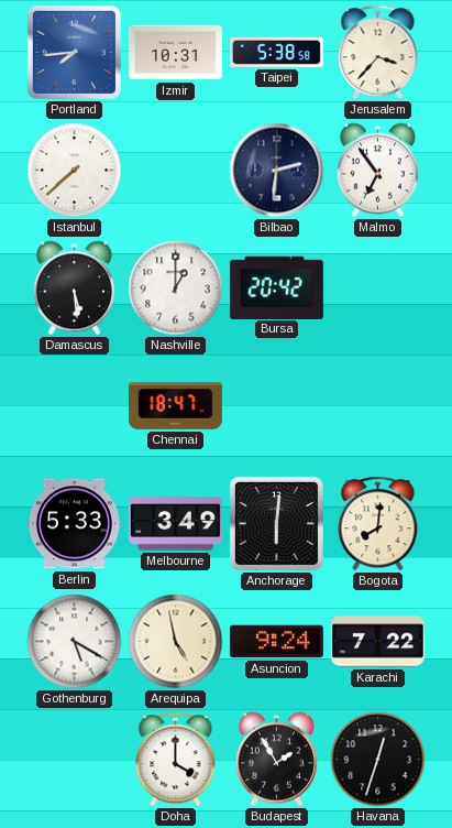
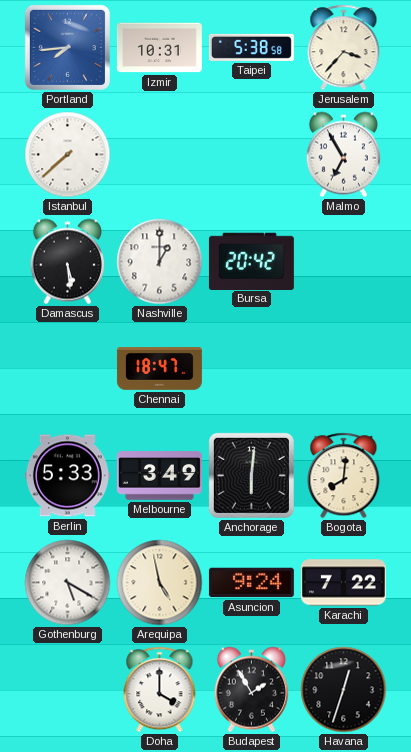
Bilbao: 2:31 -> none
Malmo: 6:54 -> 6:55
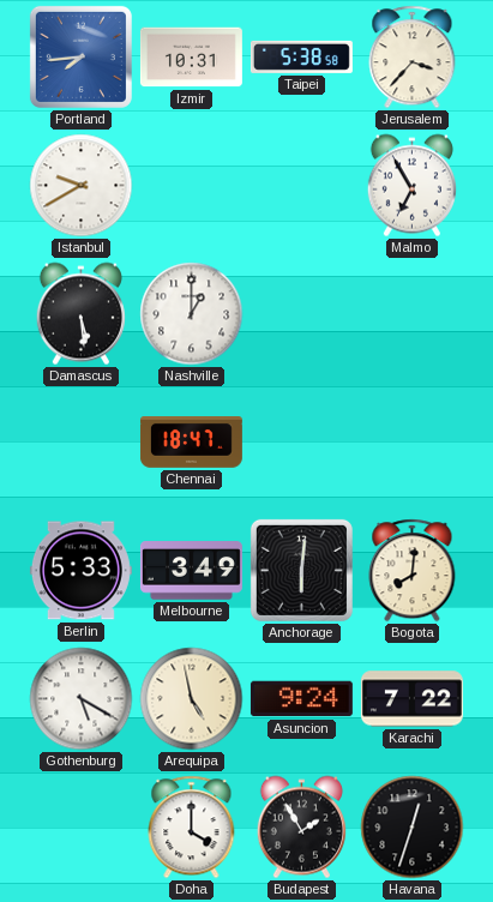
Istanbul: 7:38 -> 9:40
Bursa: 20:42 -> none
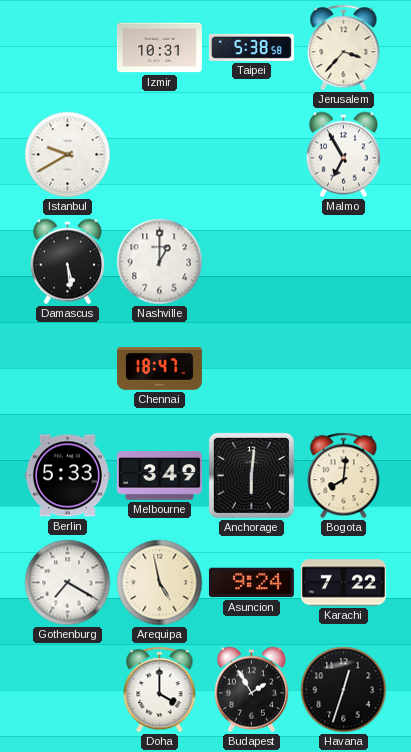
Portland: 7:44 -> none
Gothenburg: 5:20 -> 7:20
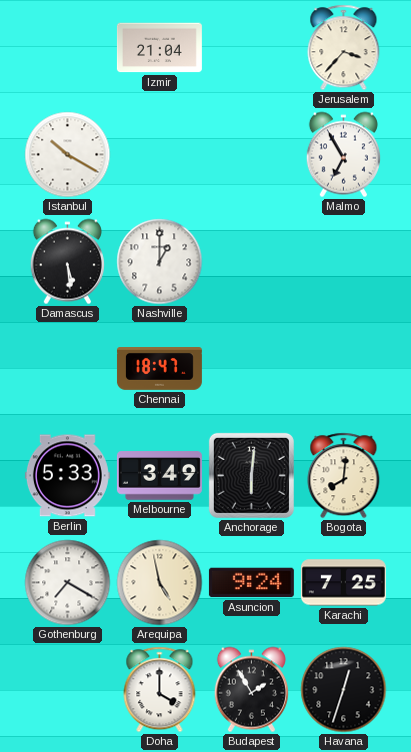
Izmir: 10:31 -> 21:04
Taipei: 5:38 -> none
Istanbul: 9:40 -> 10:20
Karachi: 7:22 -> 7:25
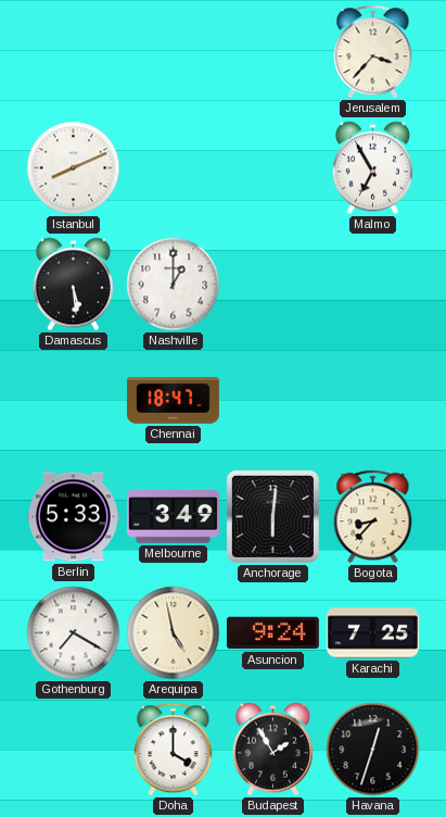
Izmir: 21:04 -> none
Istanbul: 10:20 -> 8:11
Bogota: 8:01 -> 8:37
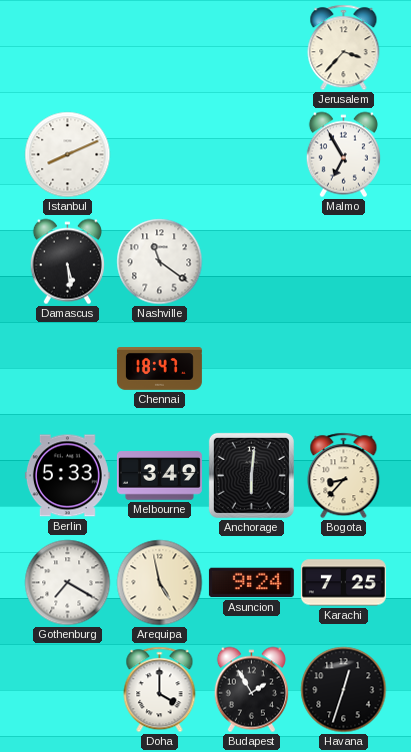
Nashville: 1:00 -> 11:21
